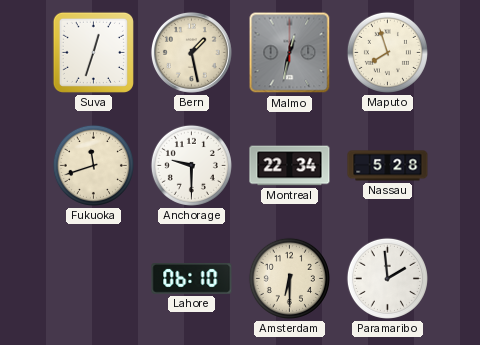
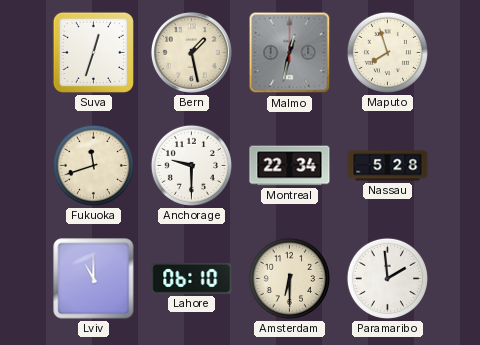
Lviv: none -> 11:00
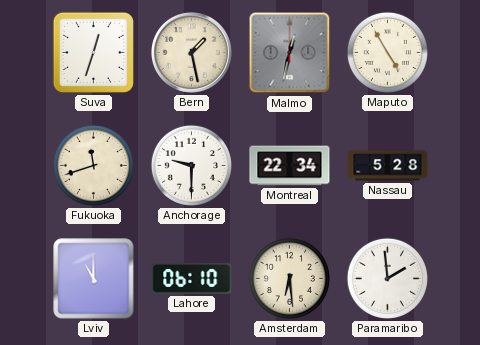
Maputo: 7:57 -> 4:55
Amsterdam: 6:30 -> 6:29
